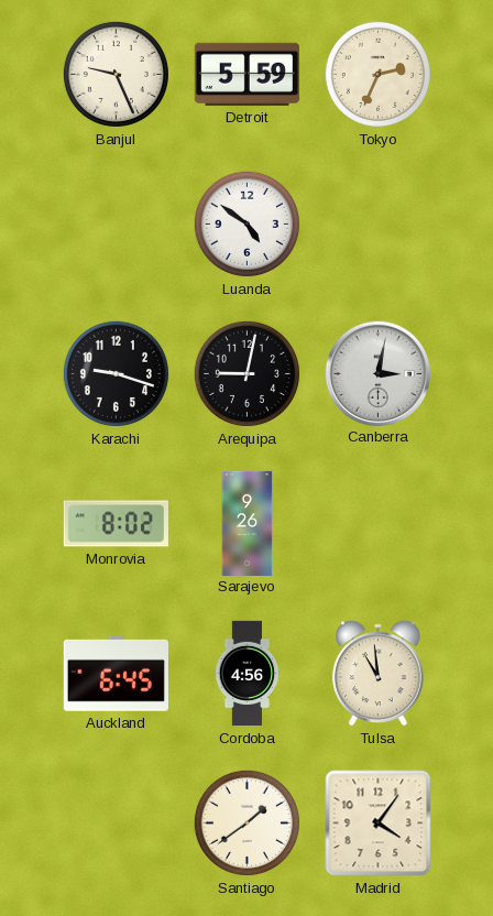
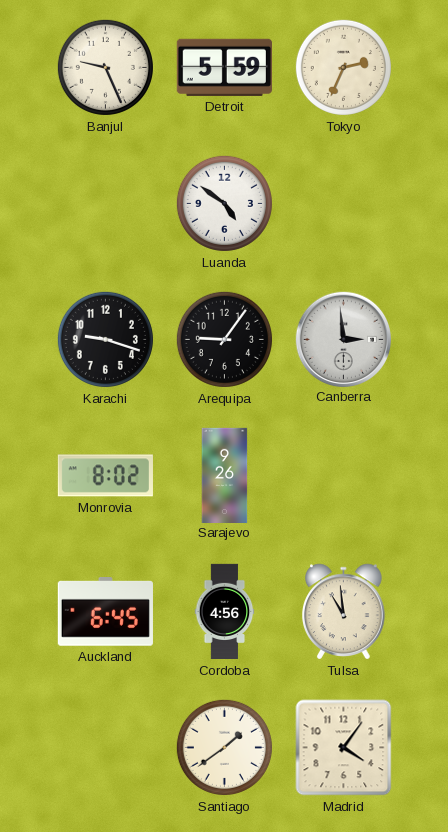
Arequipa: 9:02 -> 9:06
Canberra: 3:02 -> 2:59
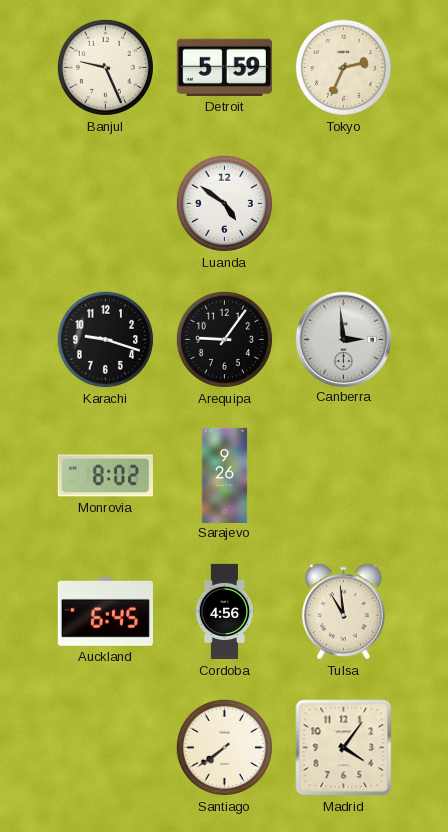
Santiago: 1:39 -> 7:39
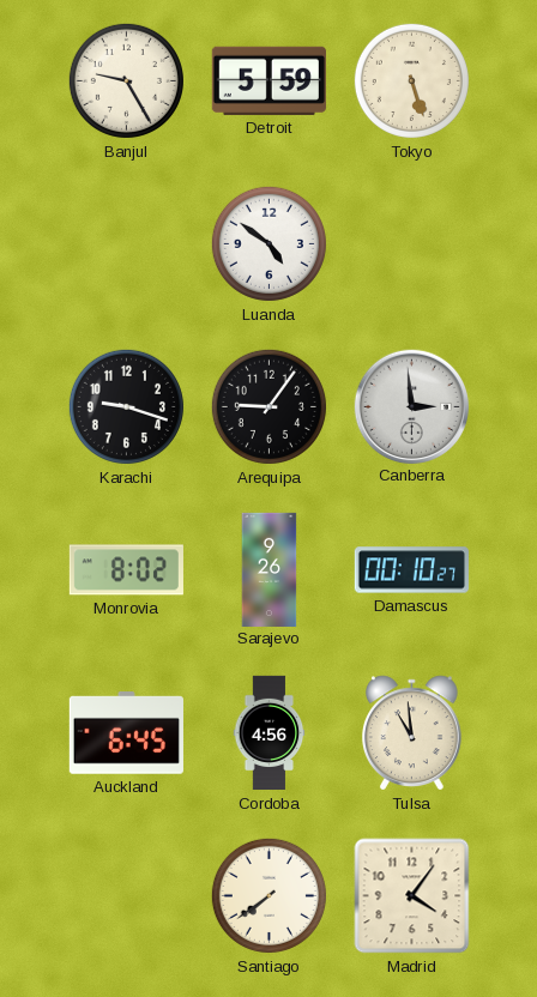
Banjul: 9:26 -> 9:25
Tokyo: 2:34 -> 5:27
Damascus: none -> 00:10
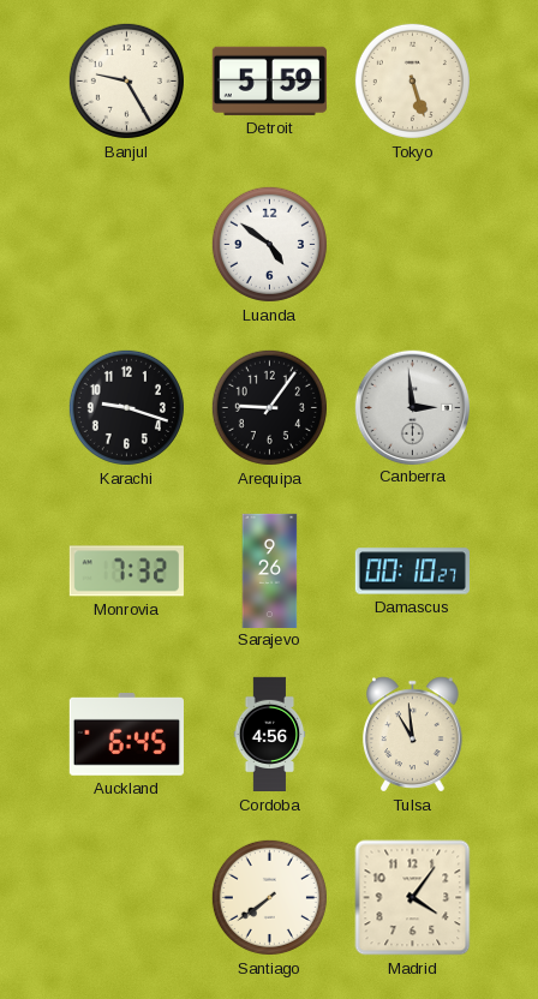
Monrovia: 8:02 -> 7:32
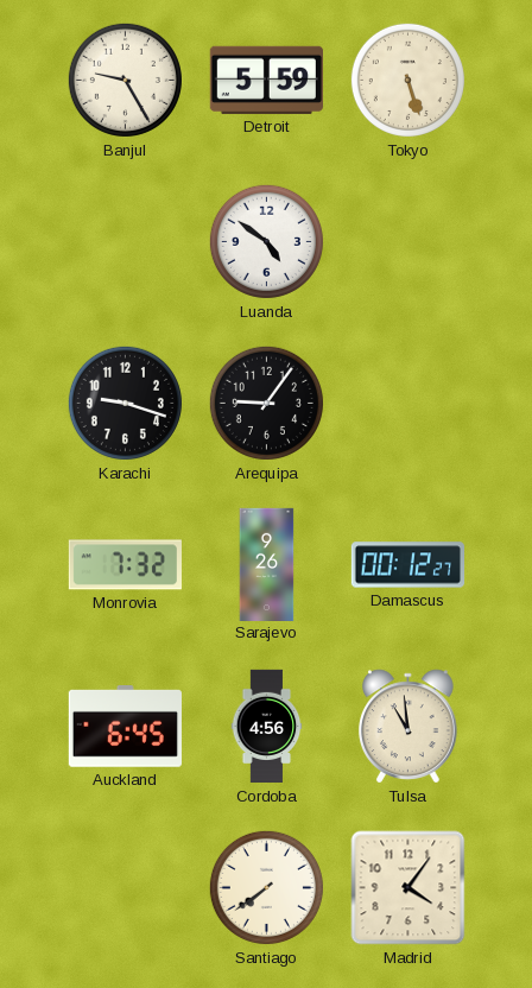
Canberra: 2:59 -> none
Damascus: 00:10 -> 00:12
